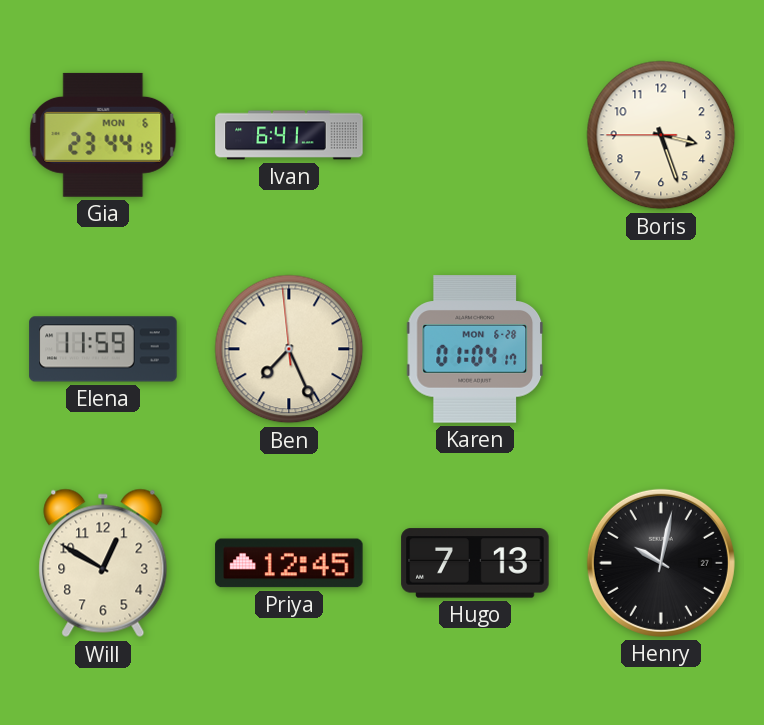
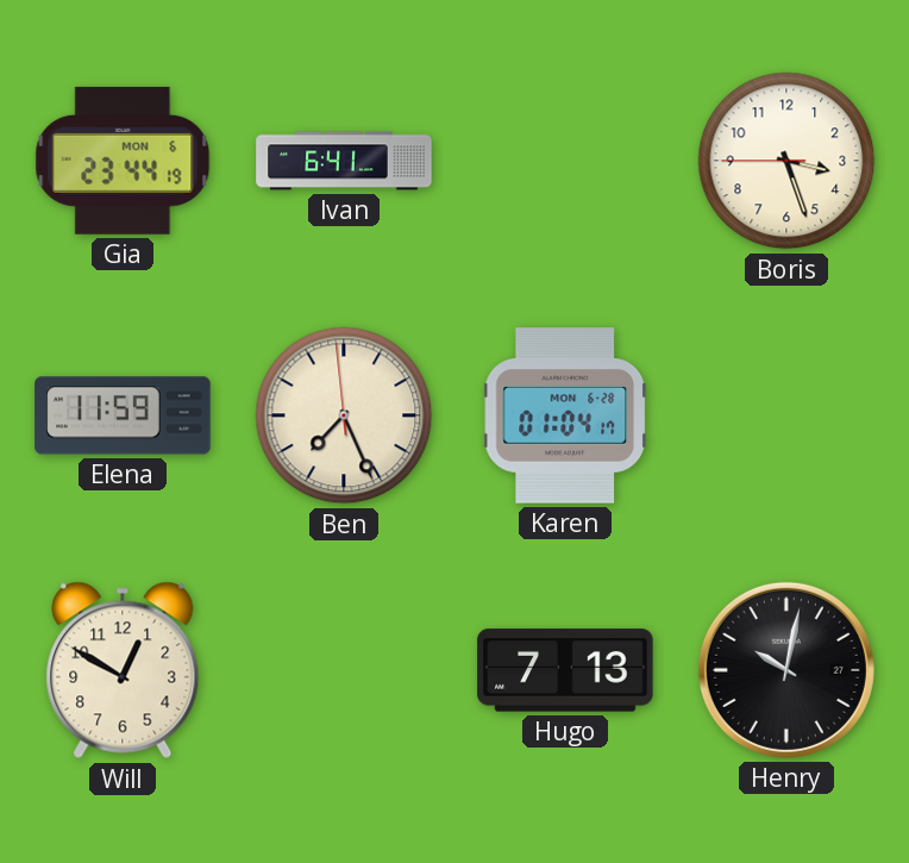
Priya: 12:45 -> none
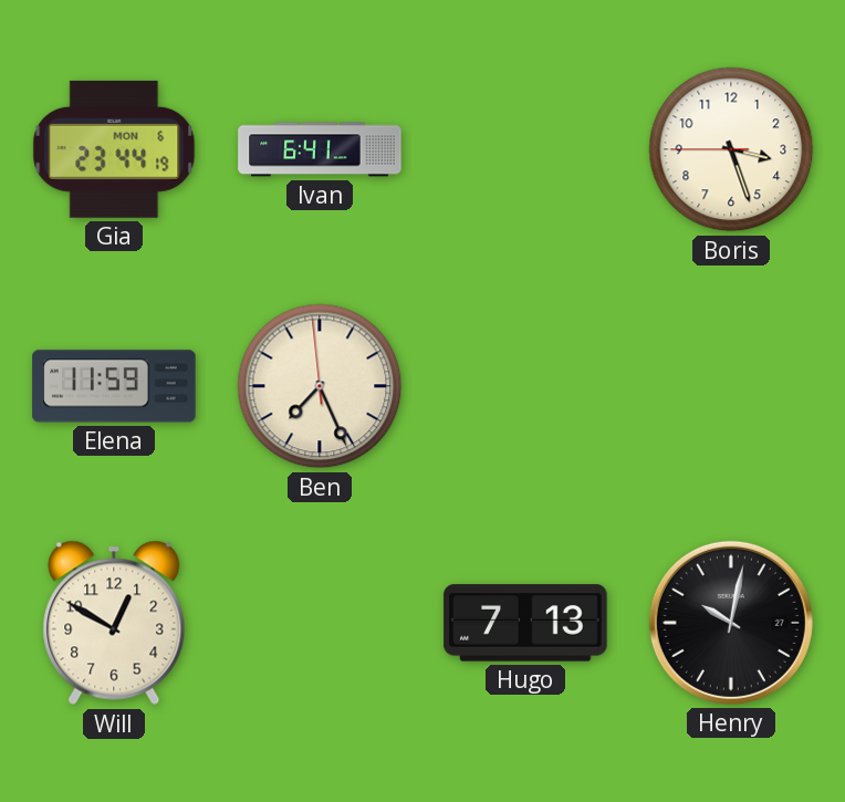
Karen: 01:04 -> none
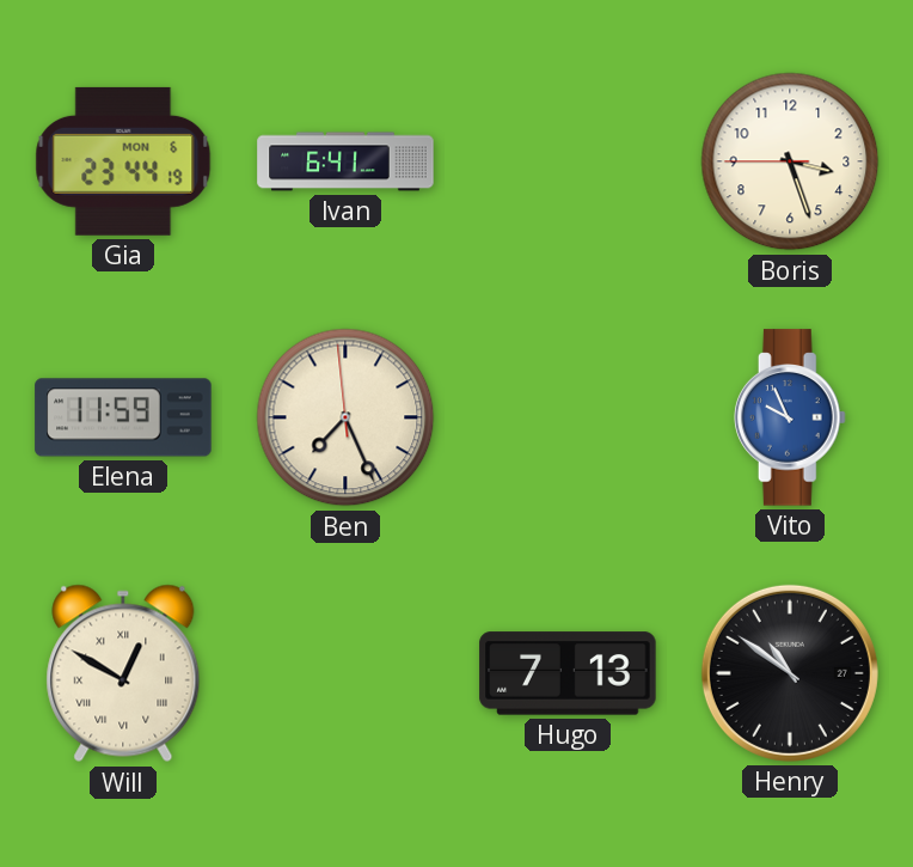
Vito: none -> 9:56
Will numerals: Arabic -> Roman
Henry: 10:02 -> 10:51
